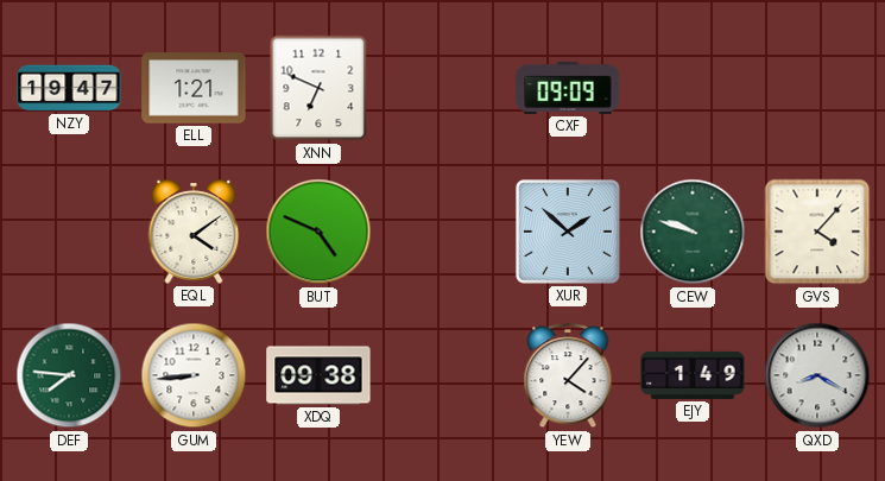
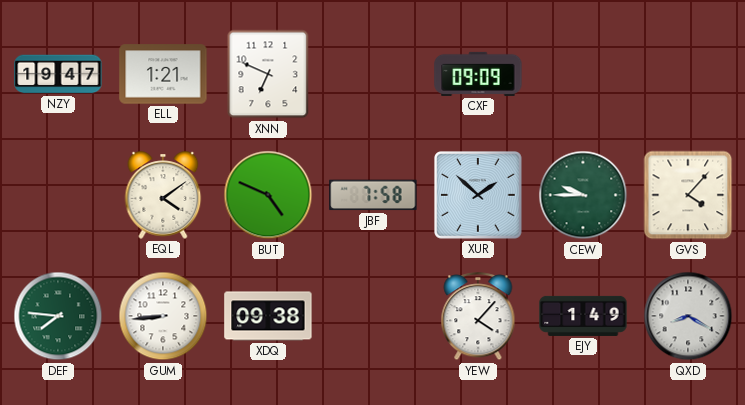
JBF: none -> 7:58
CEW: 9:48 -> 9:45
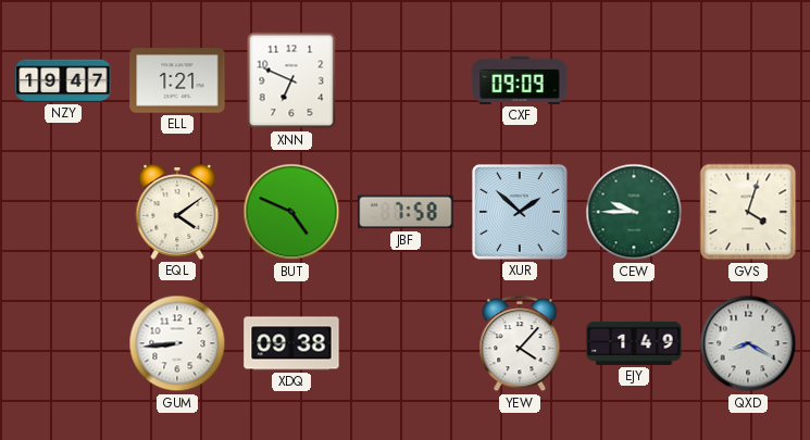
GVS: 4:07 -> 4:03
DEF: 7:46 -> none
